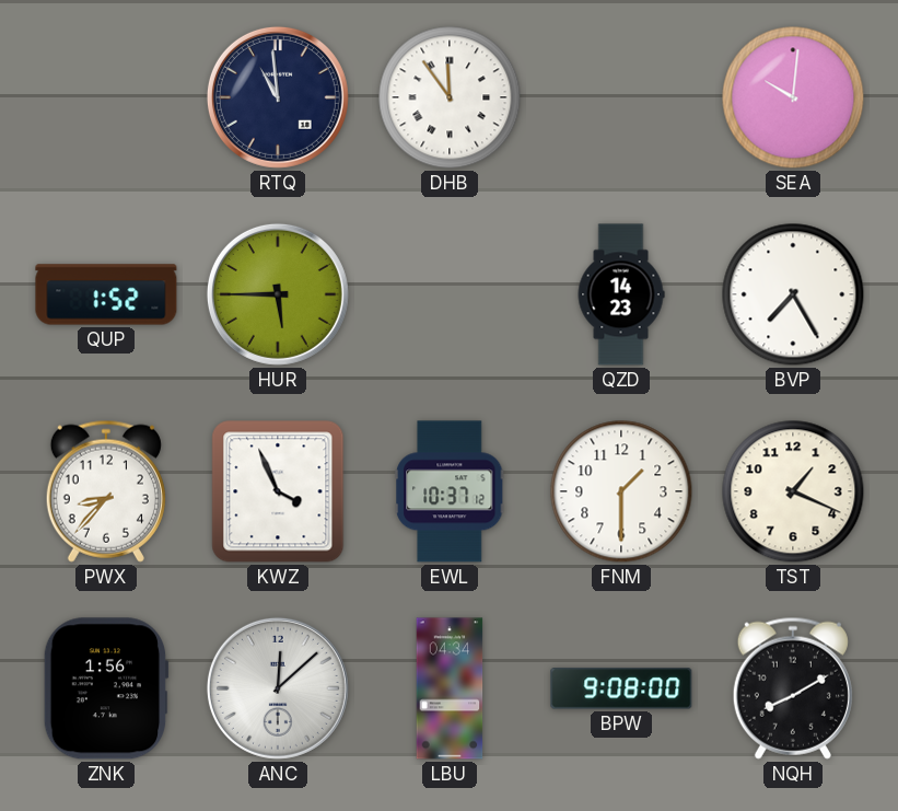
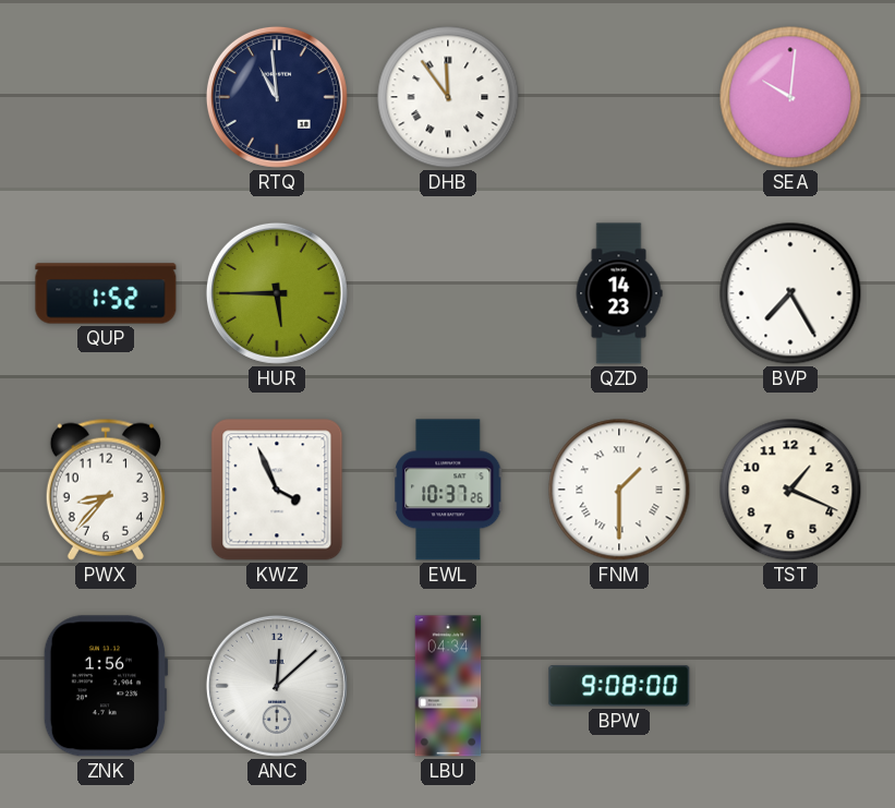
EWL: 10:37:12 -> 10:37:26
FNM numerals: Arabic -> Roman
NQH: 8:10 -> none
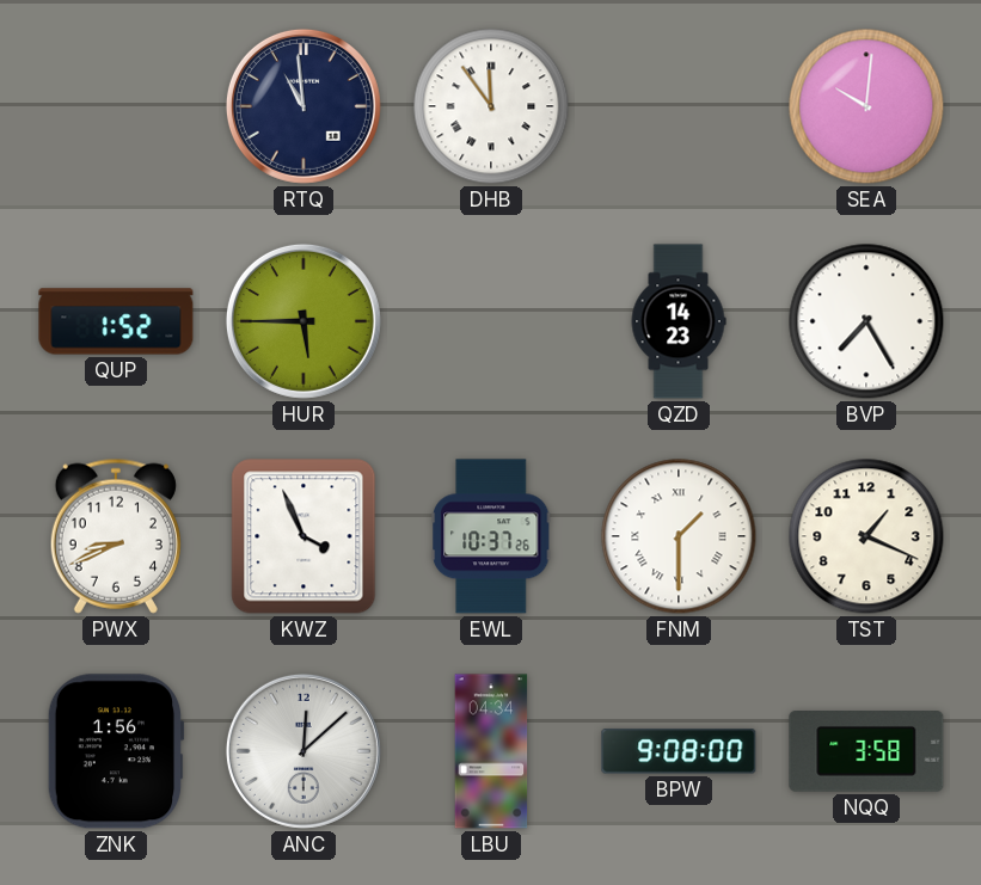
PWX: 8:37 -> 8:41
NQQ: none -> 3:58
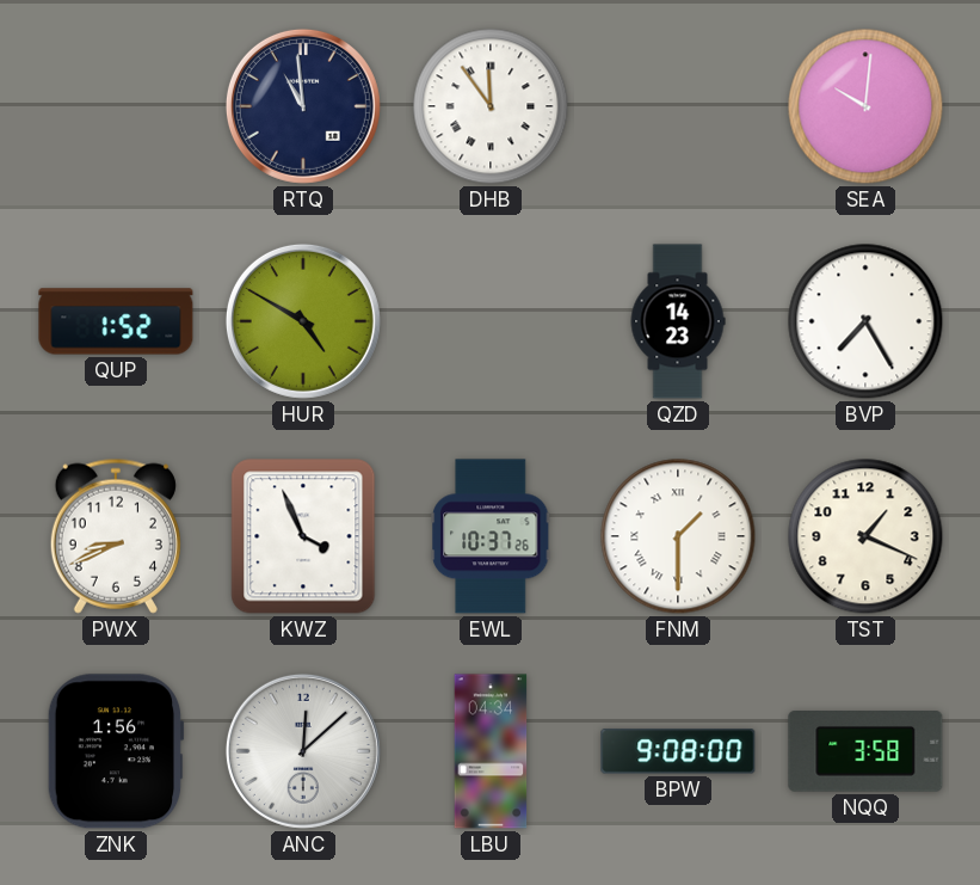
HUR: 5:45 -> 4:50
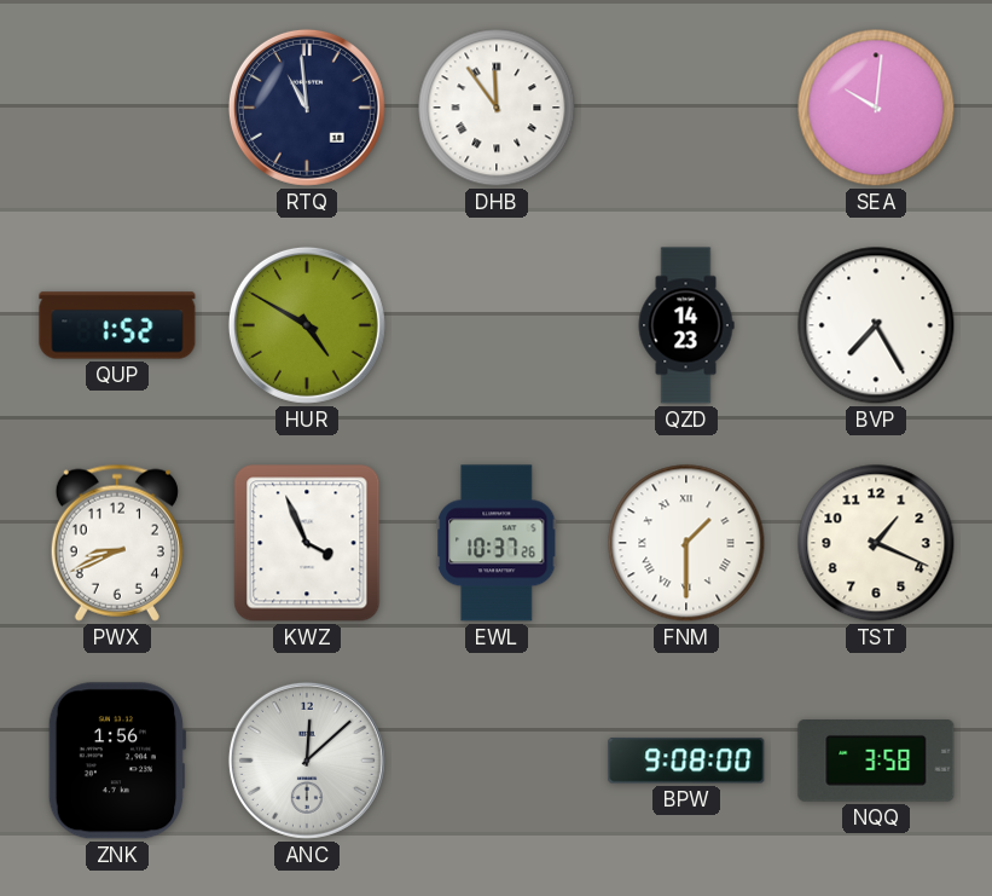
LBU: 04:34 -> none
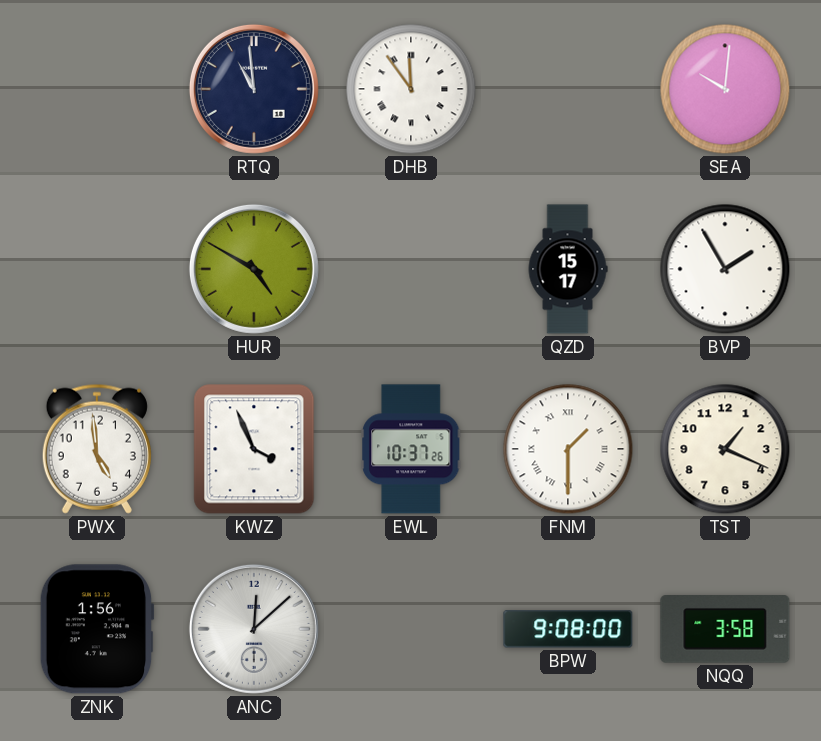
QUP: 1:52 -> none
QZD: 14:23 -> 15:17
BVP: 7:25 -> 1:55
PWX: 8:41 -> 4:59
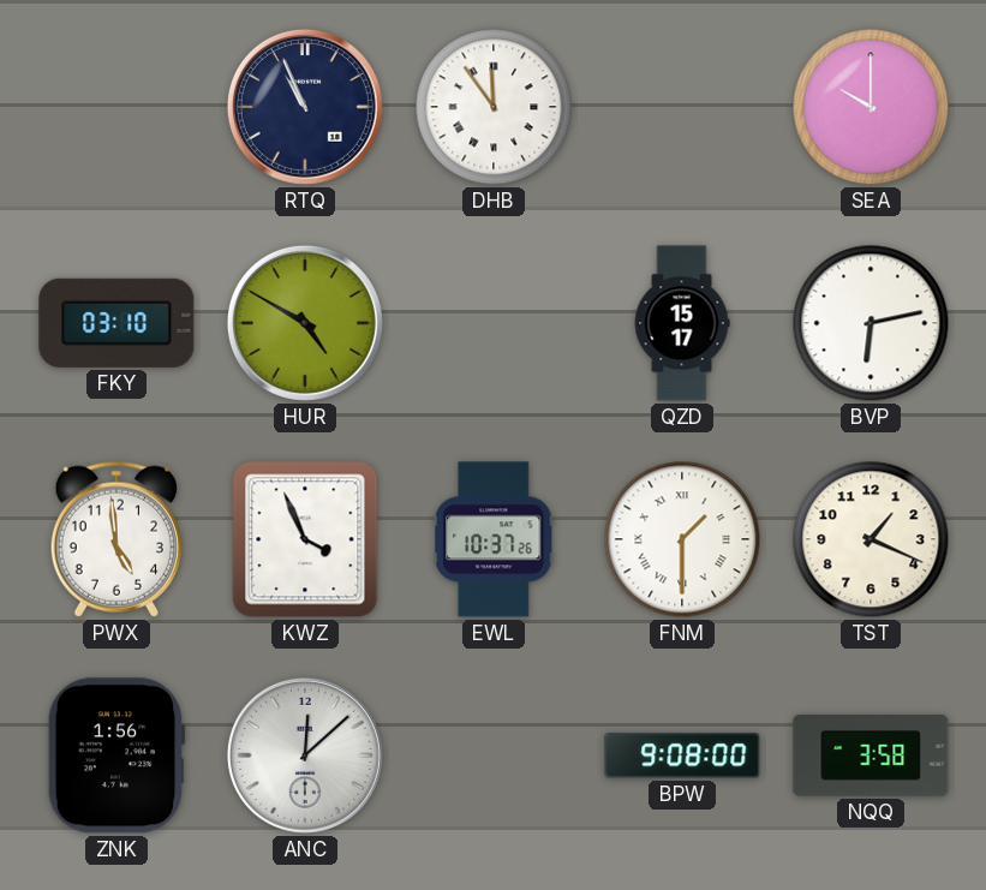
RTQ: 10:59 -> 10:56
SEA: 10:01 -> 10:00
FKY: none -> 03:10
BVP: 1:55 -> 6:13
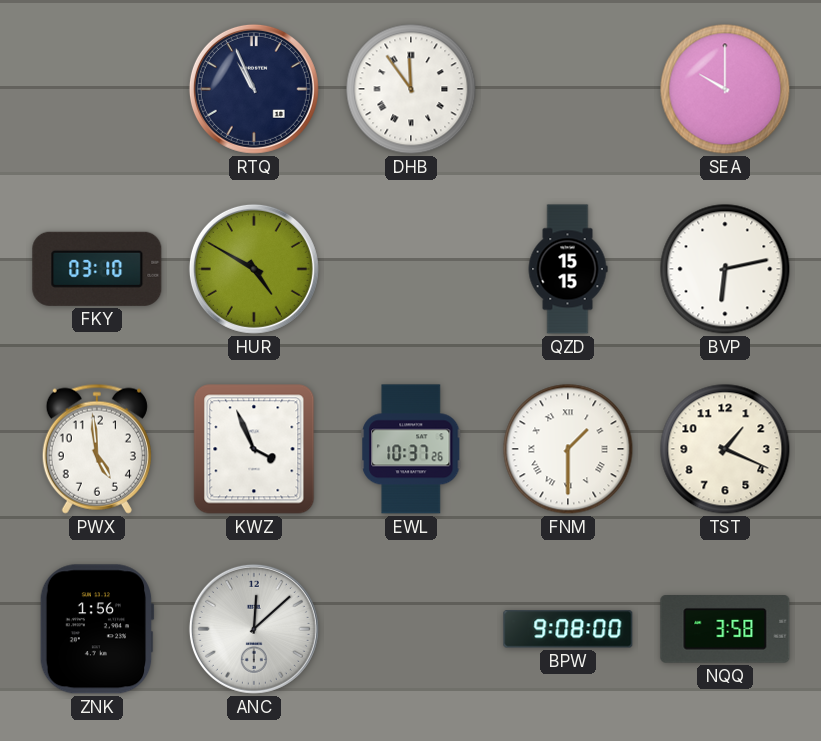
QZD: 15:17 -> 15:15
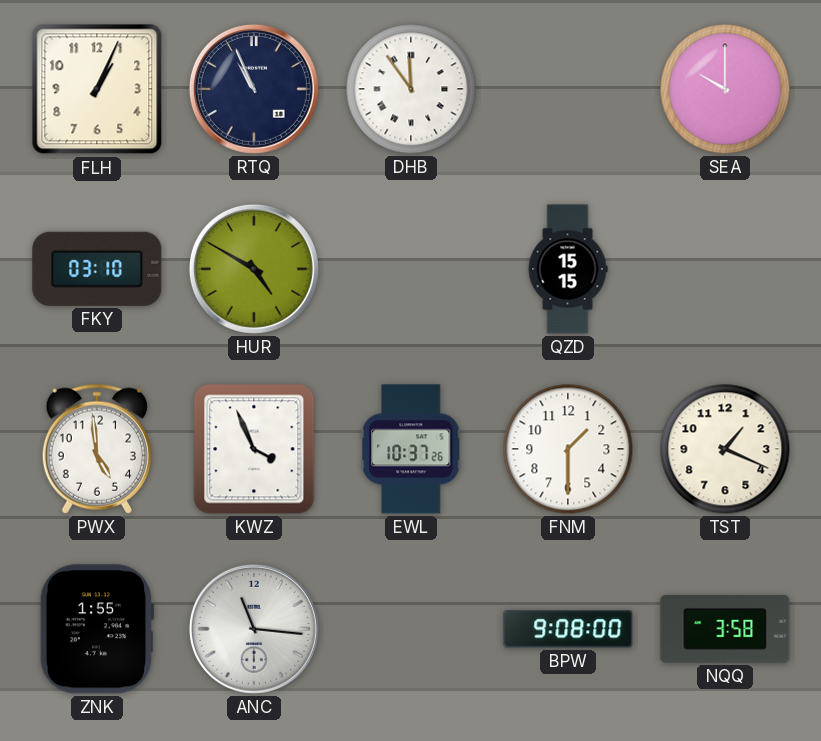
FLH: none -> 1:04
BVP: 6:13 -> none
FNM numerals: Roman -> Arabic
ZNK: 1:56 -> 1:55
ANC: 12:08 -> 11:16
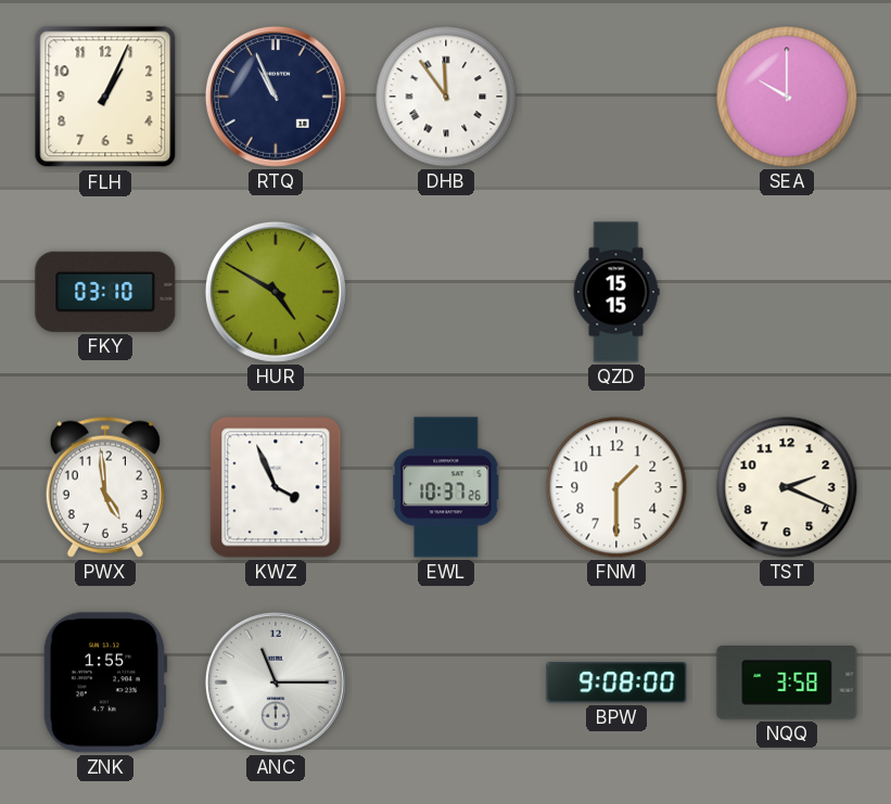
TST: 1:19 -> 2:19
ANC: 11:16 -> 11:15
